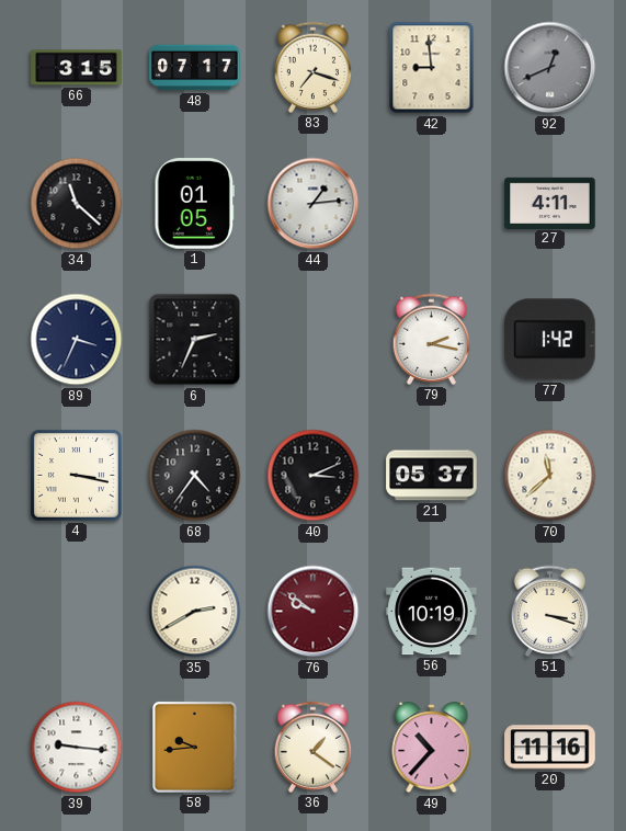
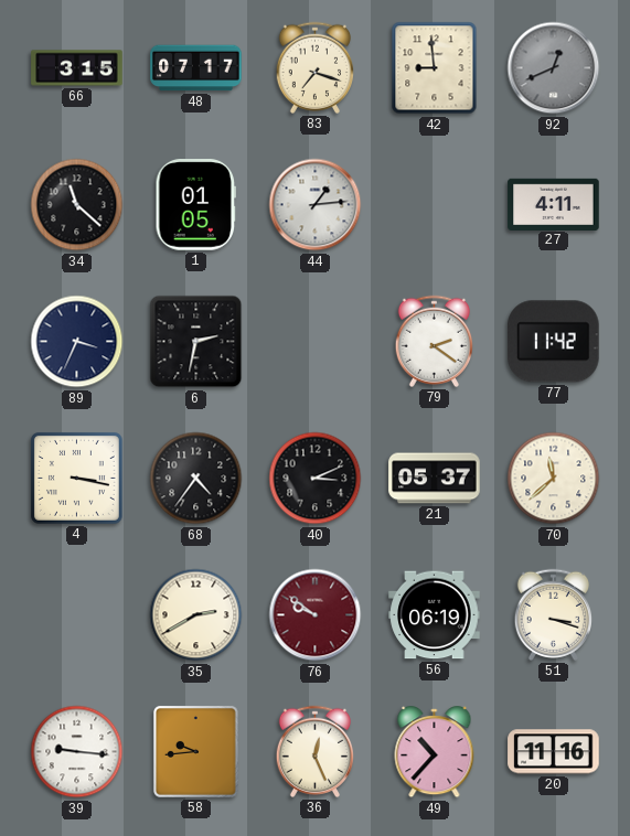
6: 2:34 -> 2:32
79: 2:17 -> 2:21
77: 1:42 -> 11:42
56: 10:19 -> 06:19
36: 1:21 -> 12:26
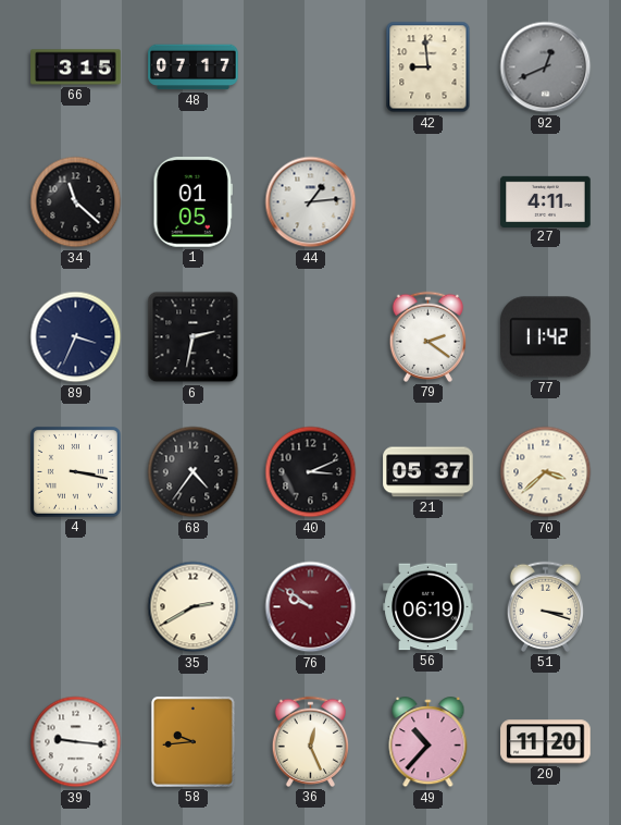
83: 7:18 -> none
70: 11:38 -> 3:38
20: 11:16 -> 11:20
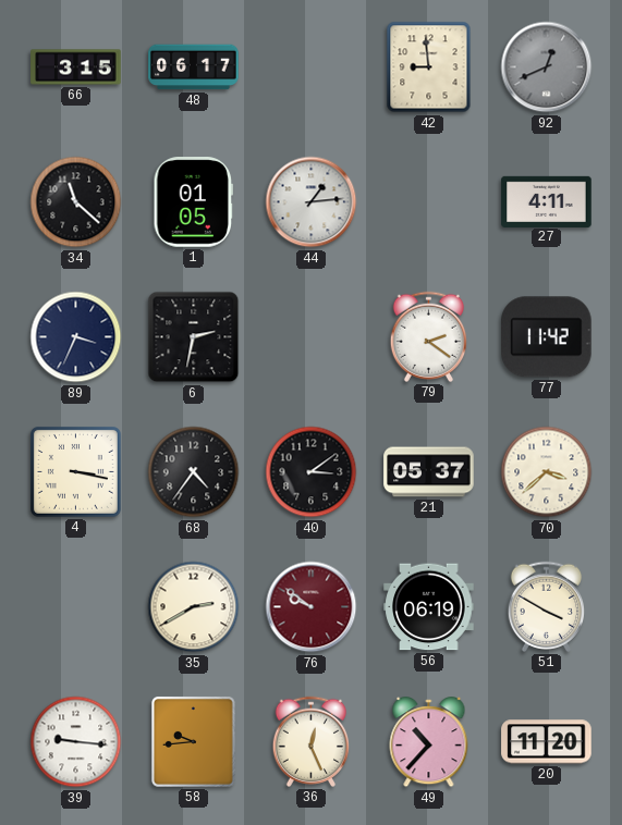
48: 07:17 -> 06:17
40: 3:11 -> 3:09
51: 3:18 -> 3:50
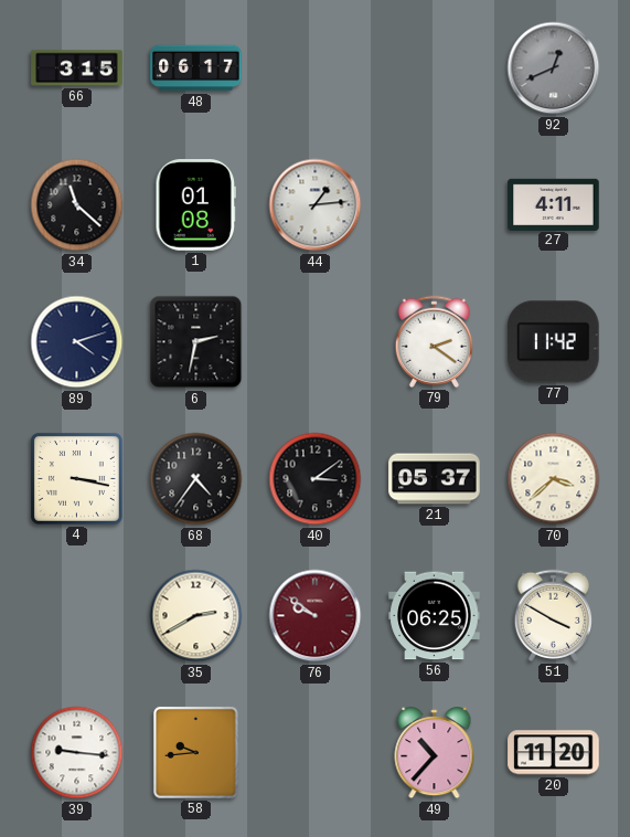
42: 8:59 -> none
1: 01:05 -> 01:08
89: 3:34 -> 4:12
56: 06:19 -> 06:25
36: 12:26 -> none
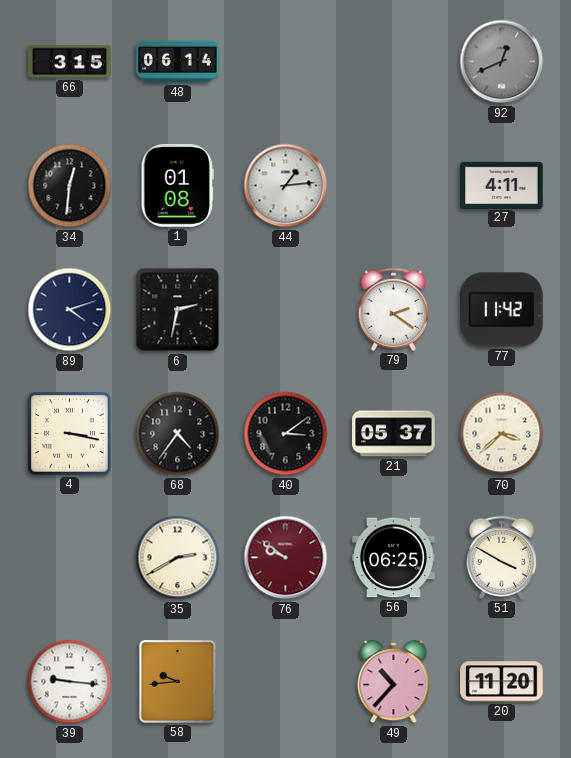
48: 06:17 -> 06:14
34: 11:22 -> 12:31
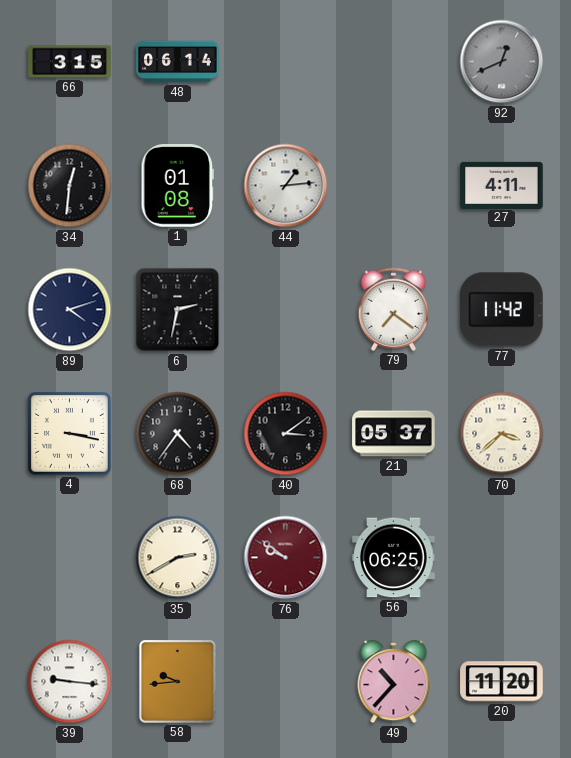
79: 2:21 -> 7:21
51: 3:50 -> none
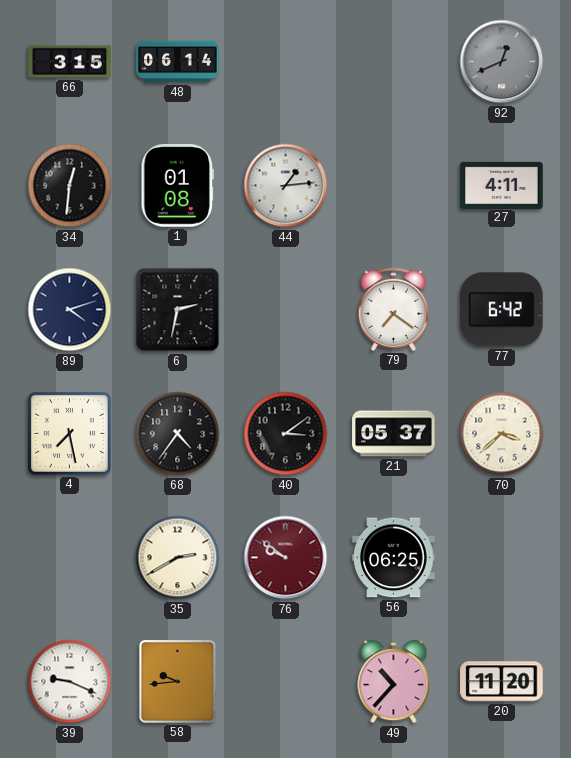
77: 11:42 -> 6:42
4: 3:17 -> 7:28
39: 9:16 -> 9:19
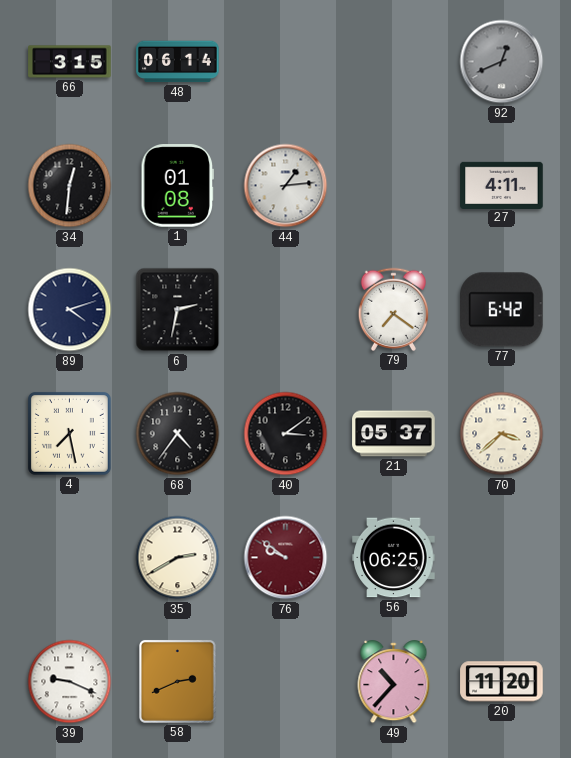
58: 9:44 -> 2:41
